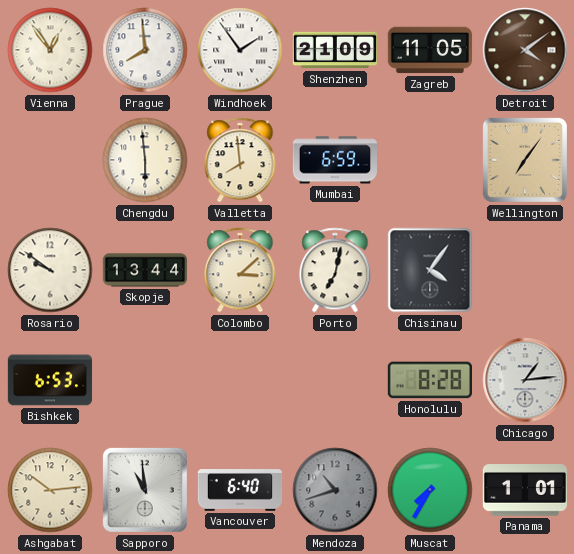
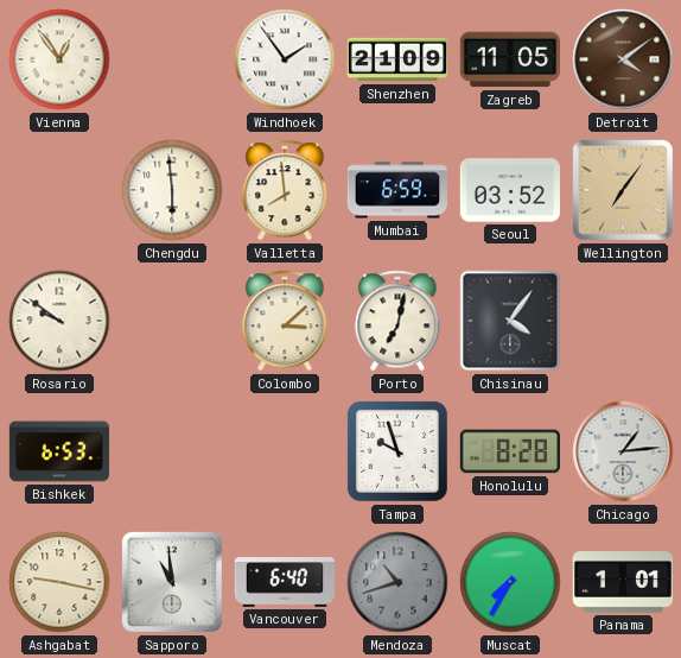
Prague: 7:59 -> none
Seoul: none -> 03:52
Skopje: 13:44 -> none
Tampa: none -> 9:57
Ashgabat: 10:14 -> 9:17
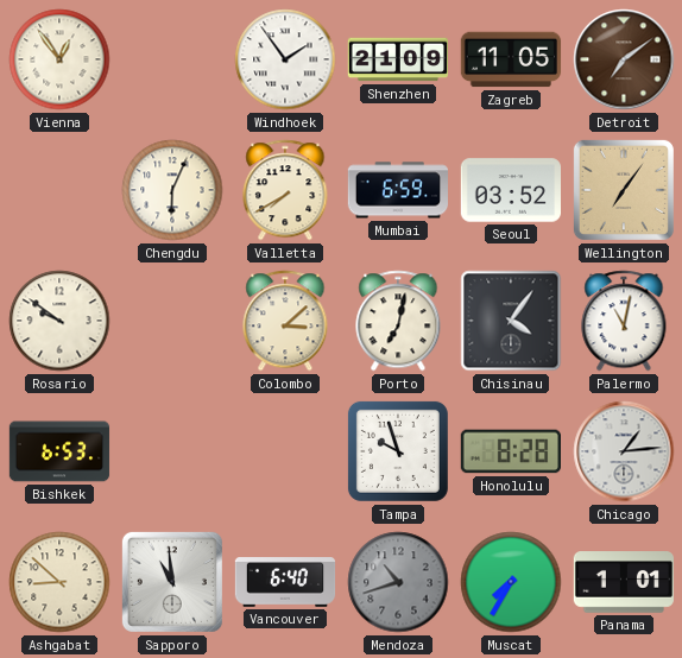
Detroit: 4:09 -> 7:09
Chengdu: 5:59 -> 6:04
Valletta: 7:59 -> 7:40
Palermo: none -> 11:02
Ashgabat: 9:17 -> 8:52
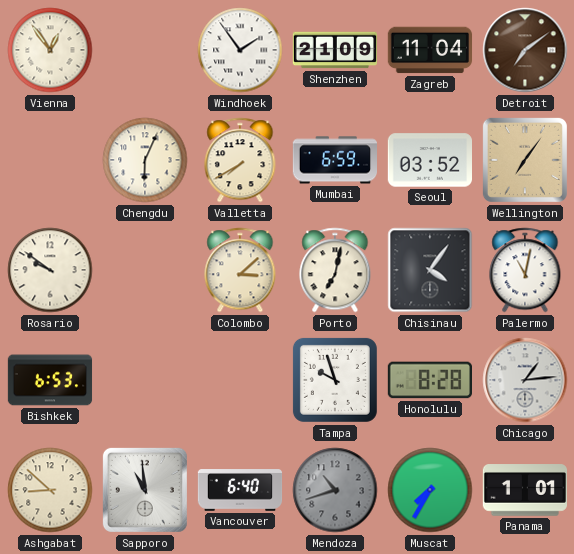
Zagreb: 11:05 -> 11:04
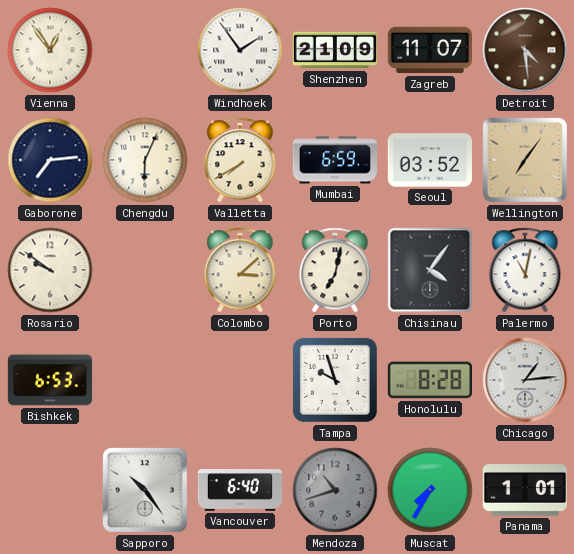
Zagreb: 11:04 -> 11:07
Detroit: 7:09 -> 4:29
Gaborone: none -> 7:14
Ashgabat: 8:52 -> none
Sapporo: 10:59 -> 10:24
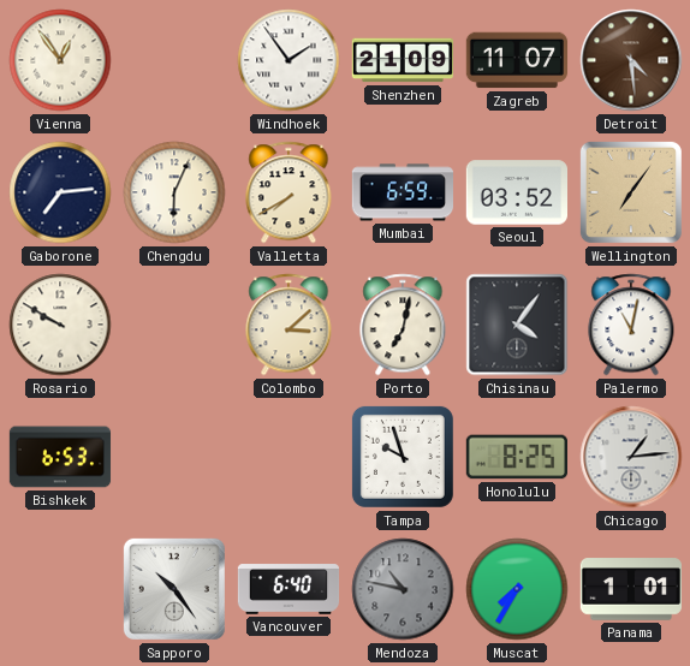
Rosario: 9:51 -> 9:50
Honolulu: 8:28 -> 8:25
Mendoza: 10:42 -> 10:47
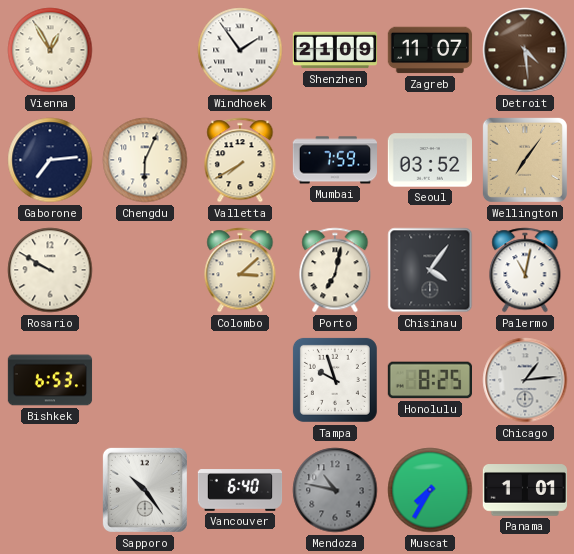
Vienna: 12:54 -> 12:55
Mumbai: 6:59 -> 7:59
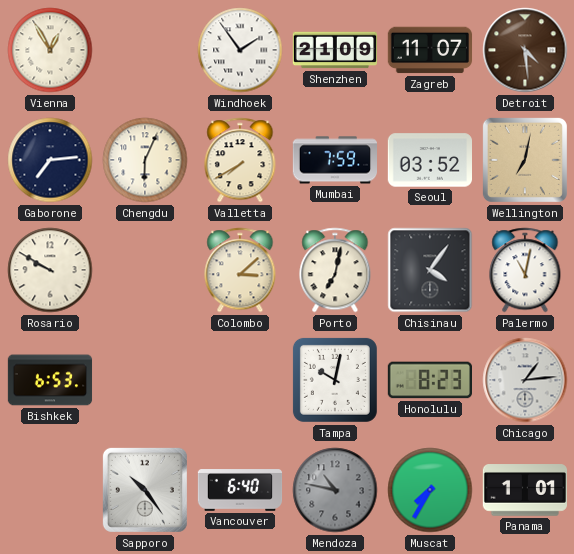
Wellington: 7:06 -> 7:02
Tampa: 9:57 -> 10:02
Honolulu: 8:25 -> 8:23
